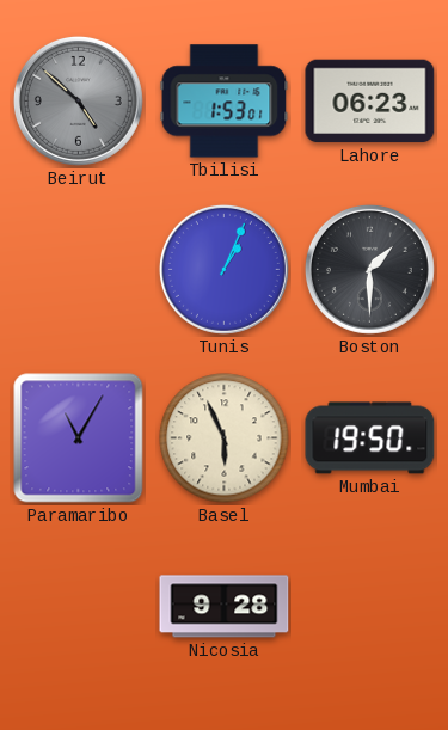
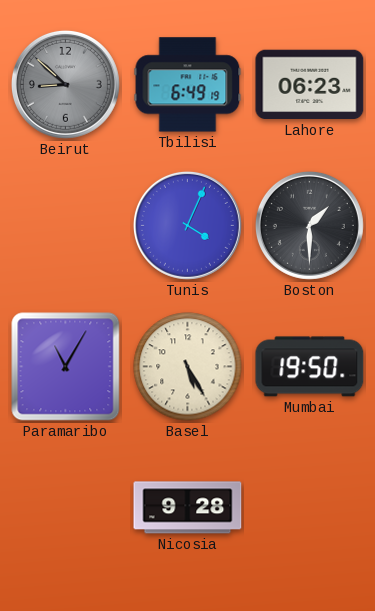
Beirut: 4:52 -> 8:52
Tbilisi: 1:53 -> 6:49
Tunis: 1:04 -> 4:04
Basel: 5:56 -> 5:25
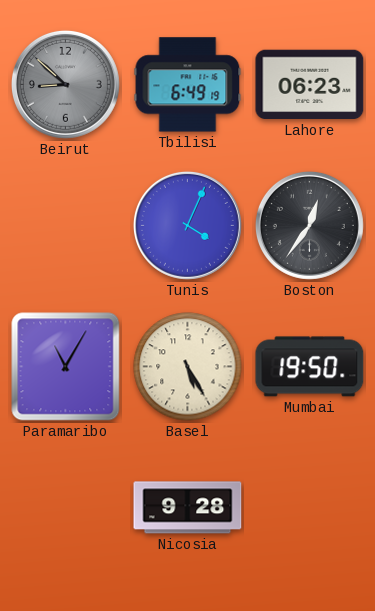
Boston: 1:30 -> 12:36
